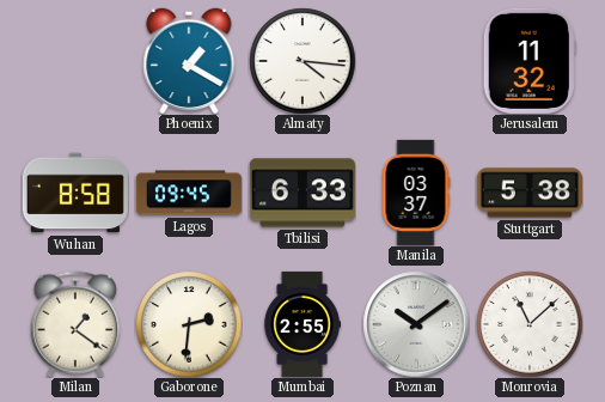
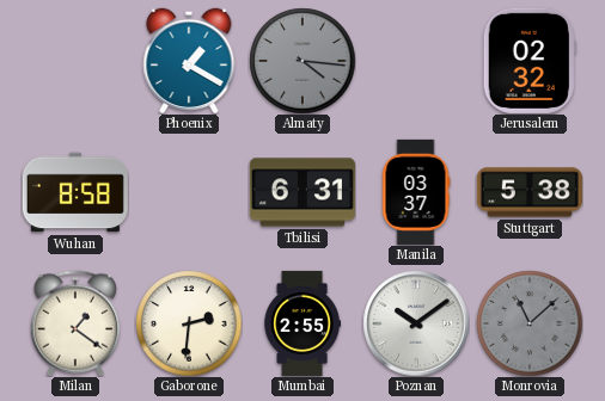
Almaty dial: white -> grey
Jerusalem: 11:32 -> 02:32
Lagos: 09:45 -> none
Tbilisi: 6:33 -> 6:31
Monrovia dial: white -> grey
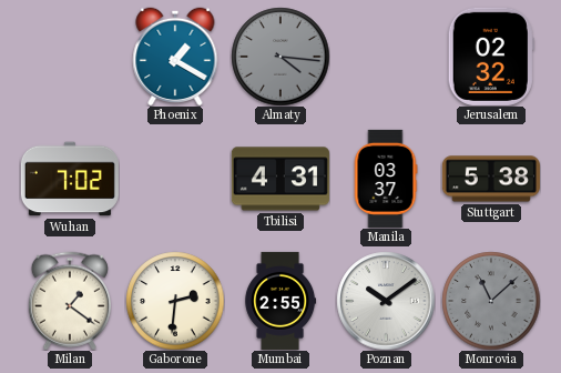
Wuhan: 8:58 -> 7:02
Tbilisi: 6:31 -> 4:31
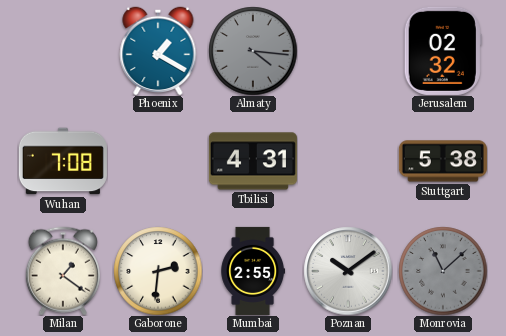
Wuhan: 7:02 -> 7:08
Manila: 03:37 -> none
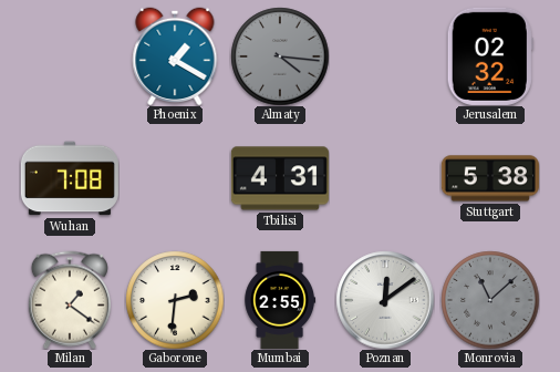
Poznan: 10:09 -> 12:09
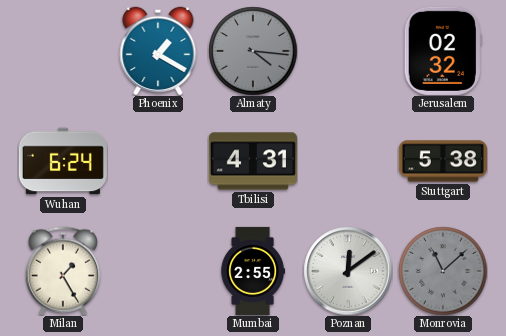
Wuhan: 7:08 -> 6:24
Milan: 1:21 -> 1:25
Gaborone: 2:31 -> none
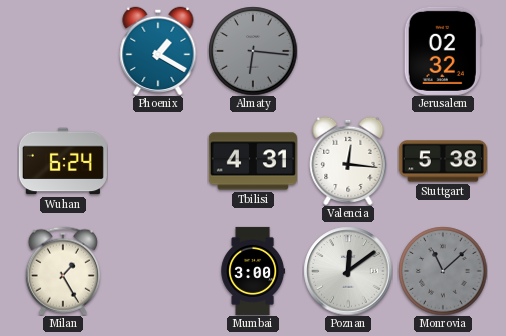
Almaty: 4:16 -> 6:16
Valencia: none -> 12:16
Mumbai: 2:55 -> 3:00
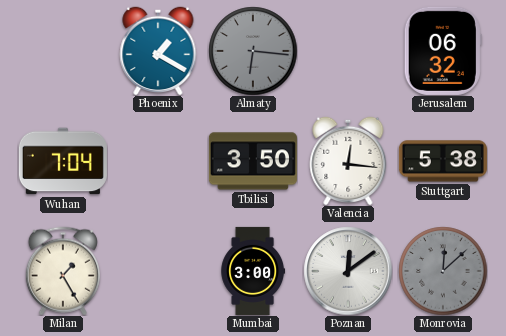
Jerusalem: 02:32 -> 06:32
Wuhan: 6:24 -> 7:04
Tbilisi: 4:31 -> 3:50
Monrovia: 11:08 -> 12:08
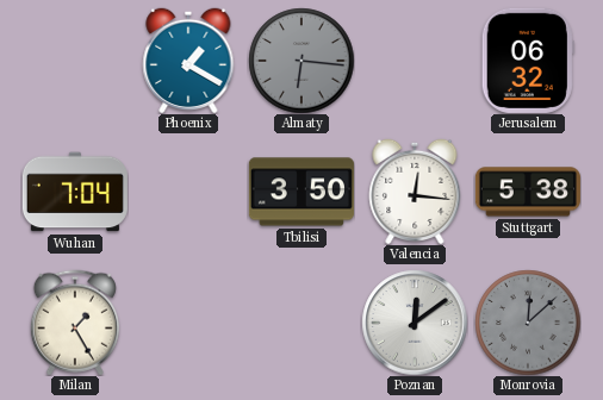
Mumbai: 3:00 -> none
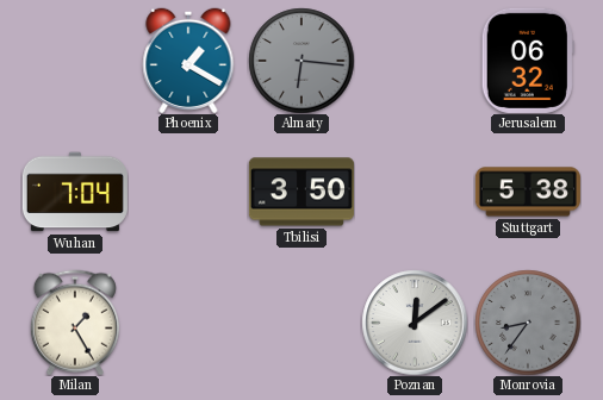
Valencia: 12:16 -> none
Monrovia: 12:08 -> 8:36
